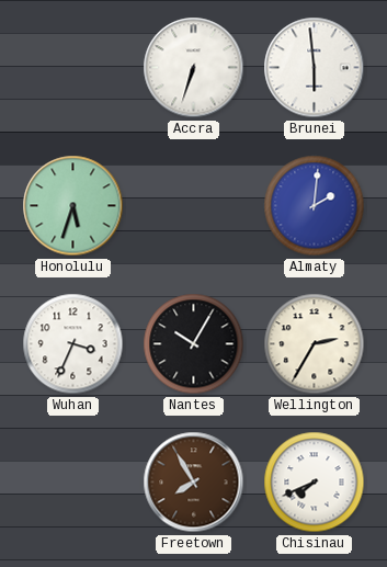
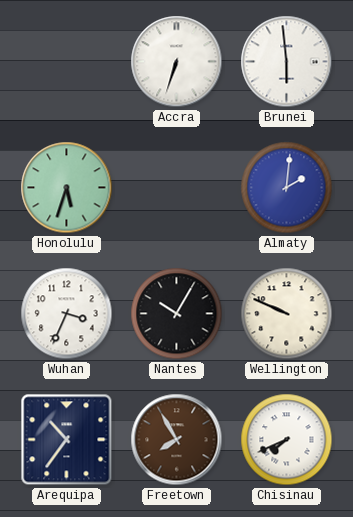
Wellington: 2:35 -> 9:49
Arequipa: none -> 10:36
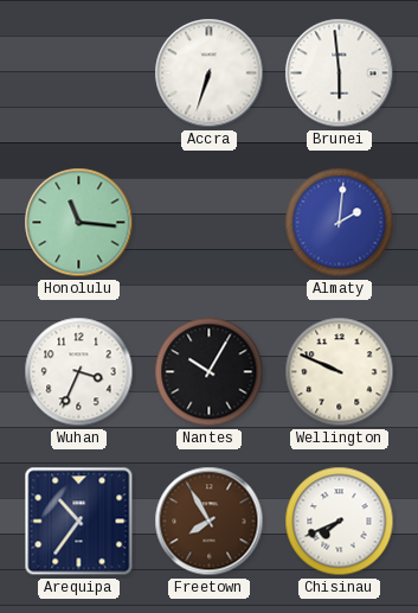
Honolulu: 5:33 -> 11:16
